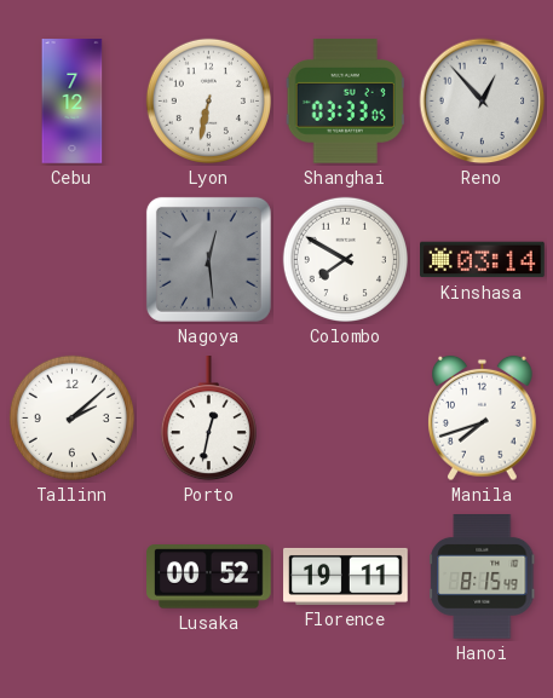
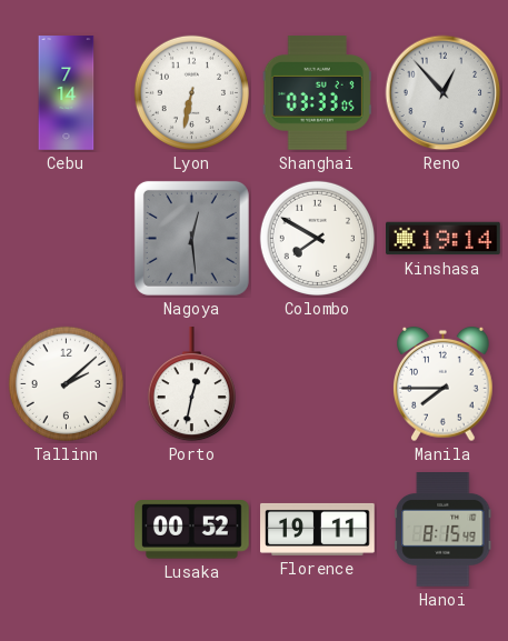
Cebu: 7:12 -> 7:14
Kinshasa: 03:14 -> 19:14
Manila: 7:42 -> 7:45
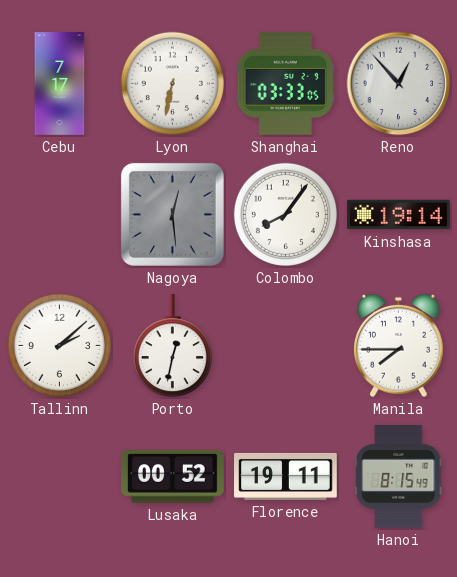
Cebu: 7:14 -> 7:17
Colombo: 7:50 -> 8:06
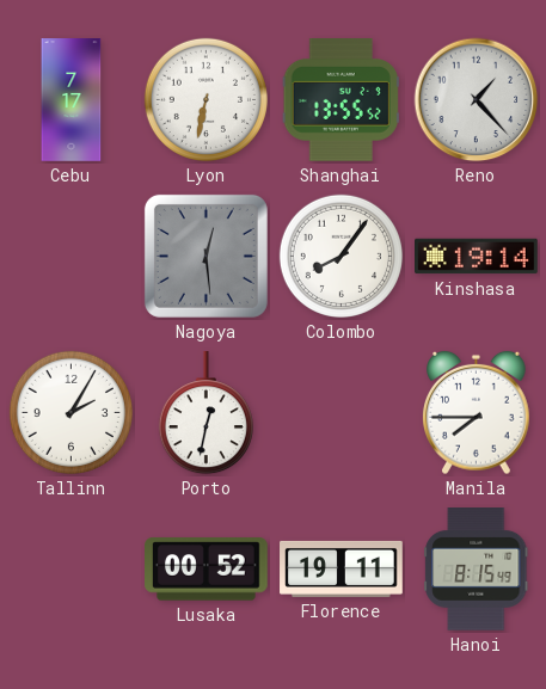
Shanghai: 03:33 -> 13:55
Reno: 12:53 -> 1:23
Tallinn: 2:08 -> 2:05
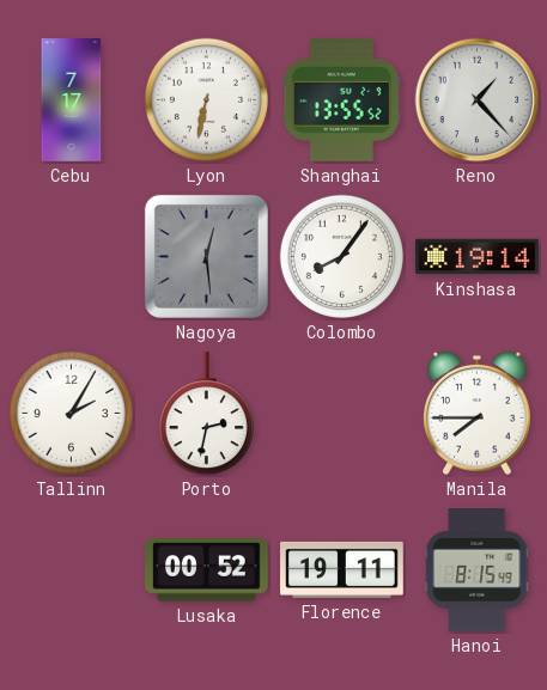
Porto: 12:32 -> 2:32
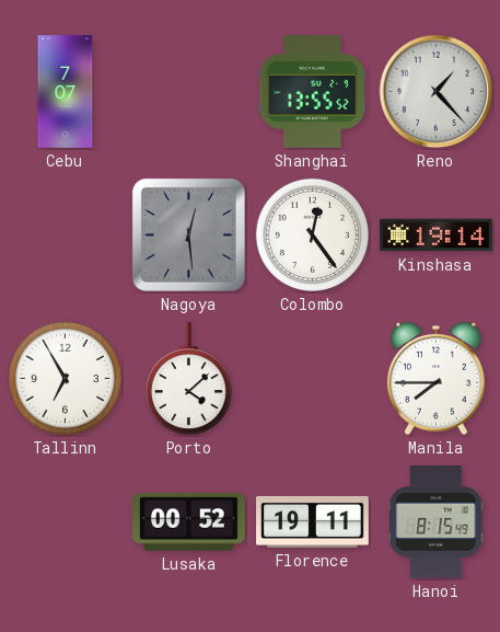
Cebu: 7:17 -> 7:07
Lyon: 6:32 -> none
Colombo: 8:06 -> 12:24
Tallinn: 2:05 -> 6:55
Porto: 2:32 -> 4:08
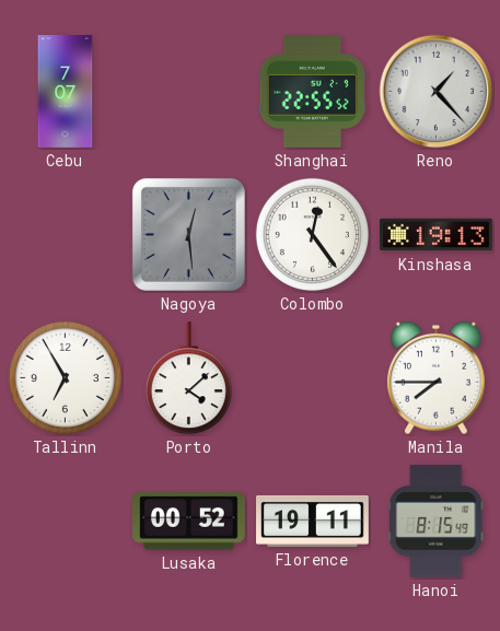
Shanghai: 13:55 -> 22:55
Kinshasa: 19:14 -> 19:13
